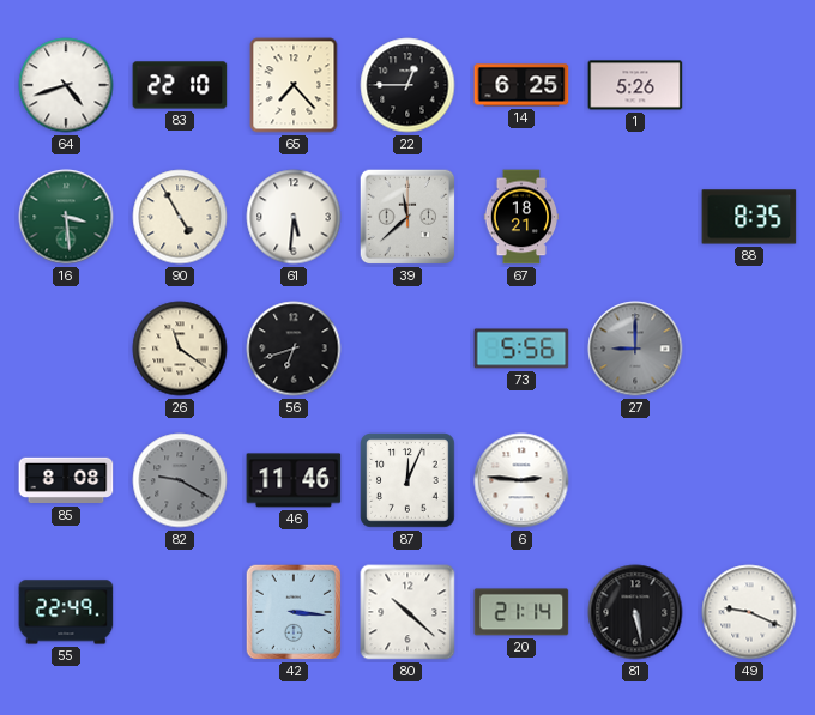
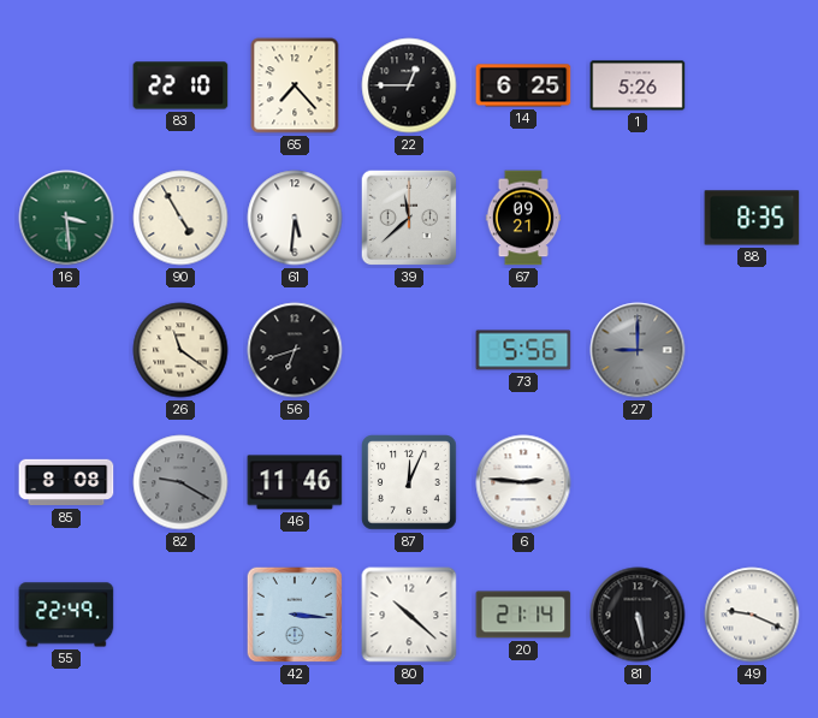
64: 4:42 -> none
67: 18:21 -> 09:21
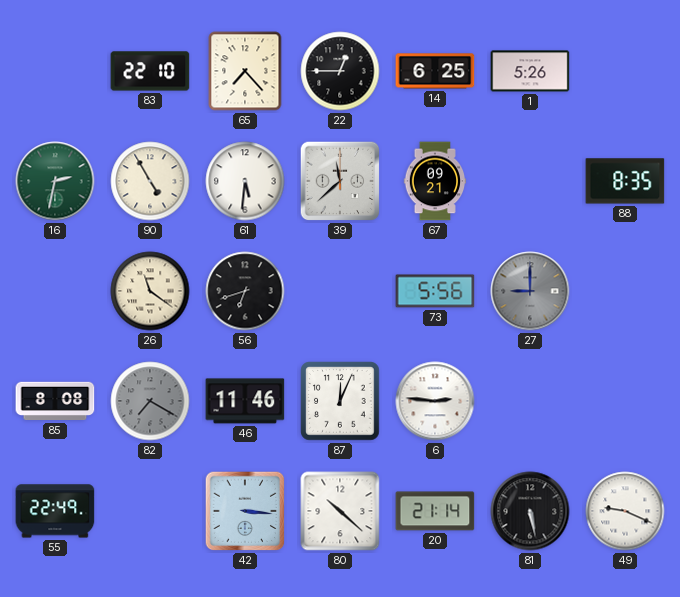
16: 3:29 -> 2:32
82: 9:20 -> 7:20
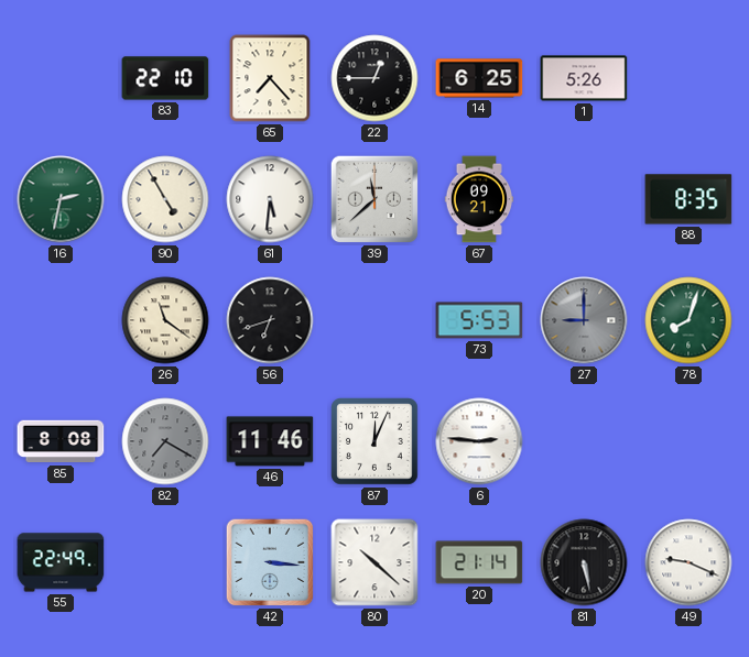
73: 5:56 -> 5:53
78: none -> 8:03
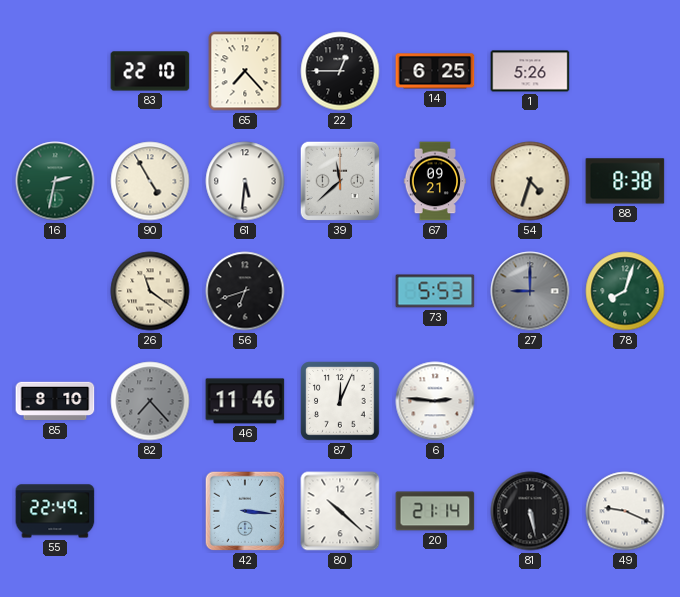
54: none -> 4:33
88: 8:35 -> 8:38
85: 8:08 -> 8:10
82: 7:20 -> 7:23
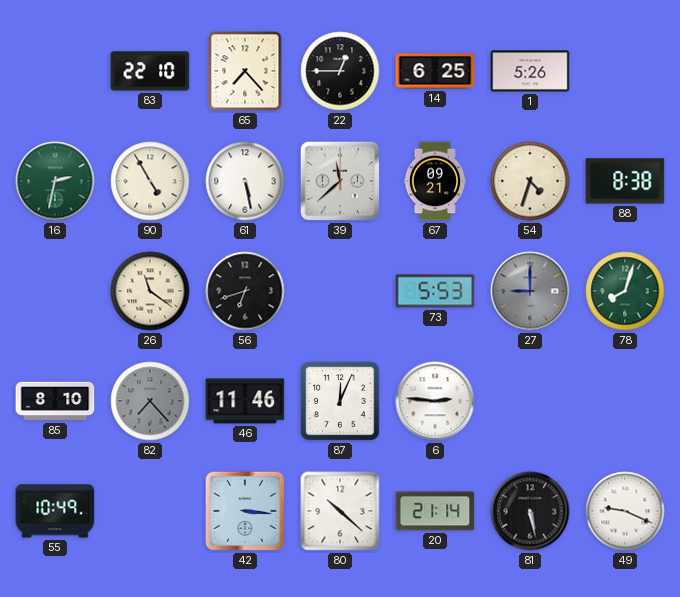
61: 5:31 -> 5:28
55: 22:49 -> 10:49
